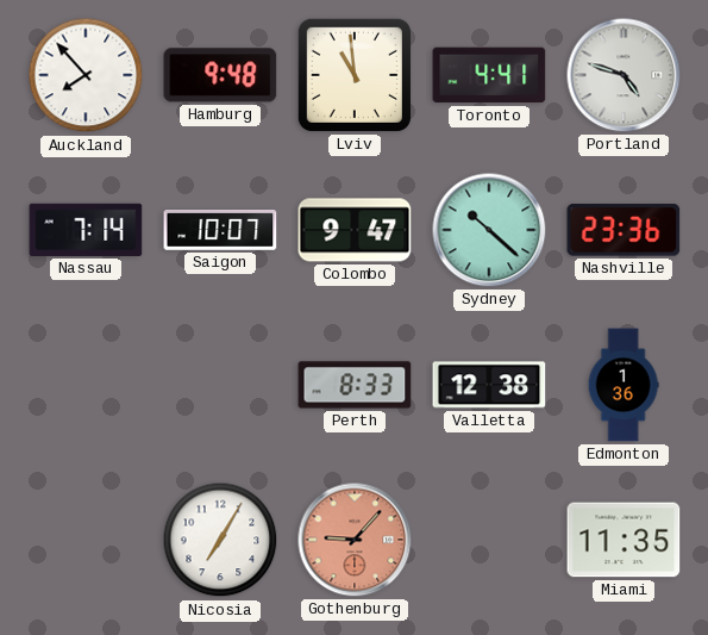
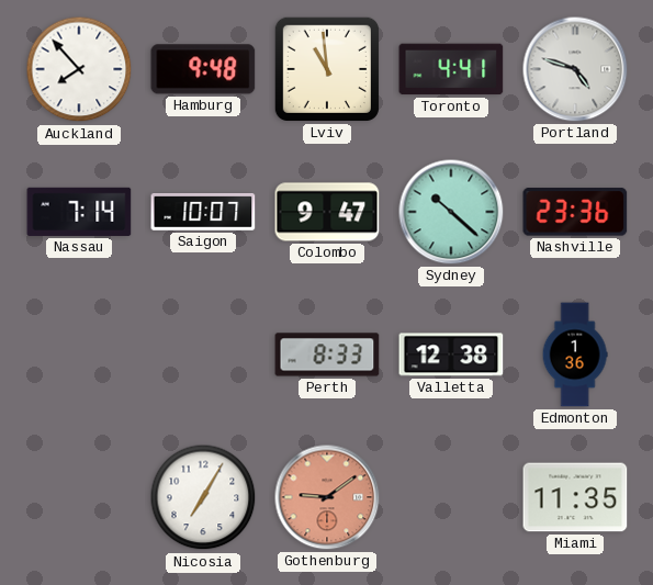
Gothenburg: 9:07 -> 9:09
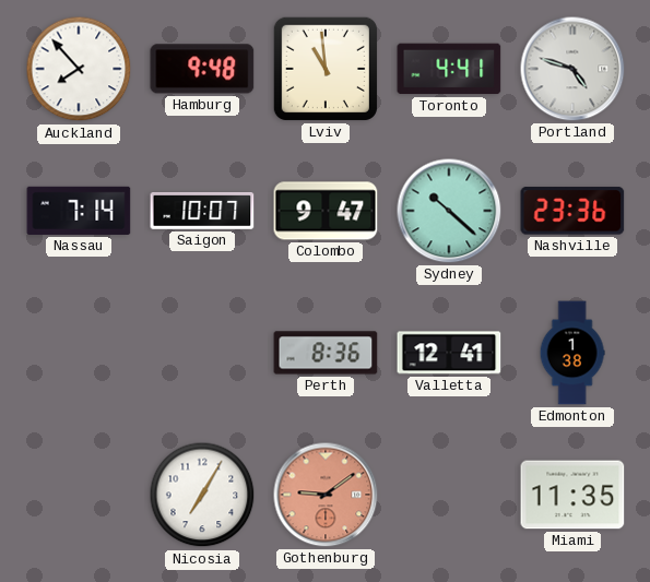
Perth: 8:33 -> 8:36
Valletta: 12:38 -> 12:41
Edmonton: 1:36 -> 1:38
